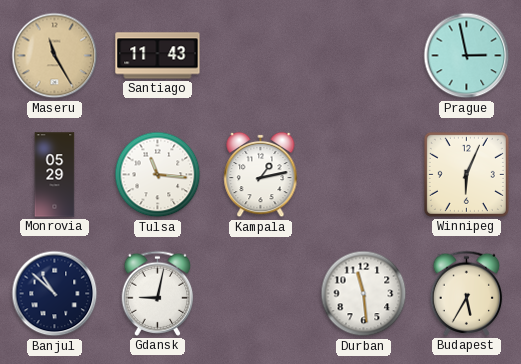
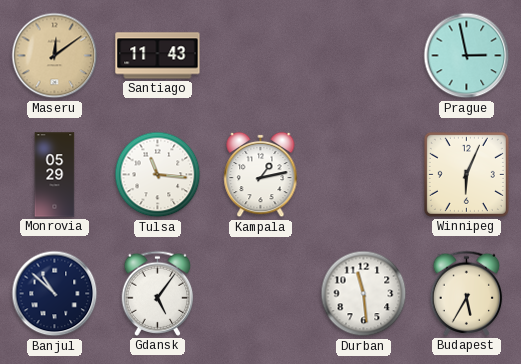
Maseru: 11:25 -> 12:09
Gdansk: 9:02 -> 5:06
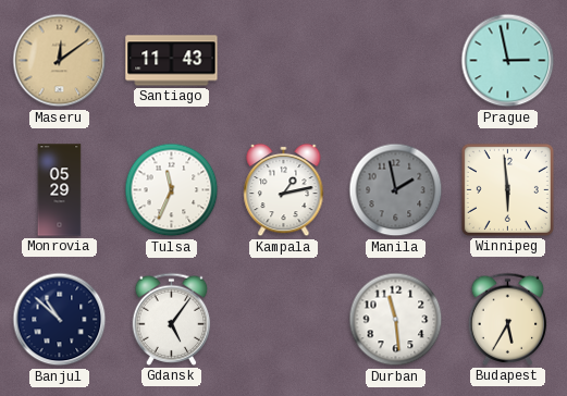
Tulsa: 11:16 -> 11:34
Manila: none -> 1:58
Winnipeg: 6:04 -> 5:59
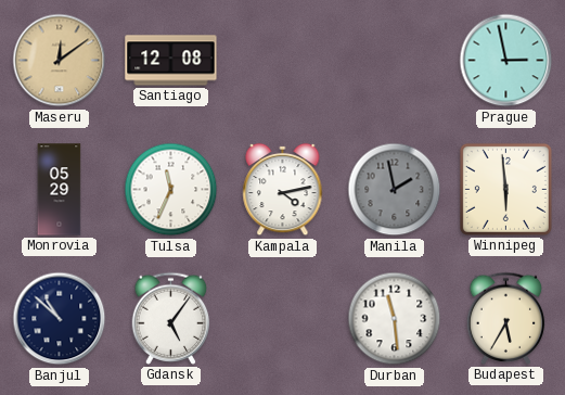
Santiago: 11:43 -> 12:08
Kampala: 1:13 -> 4:13
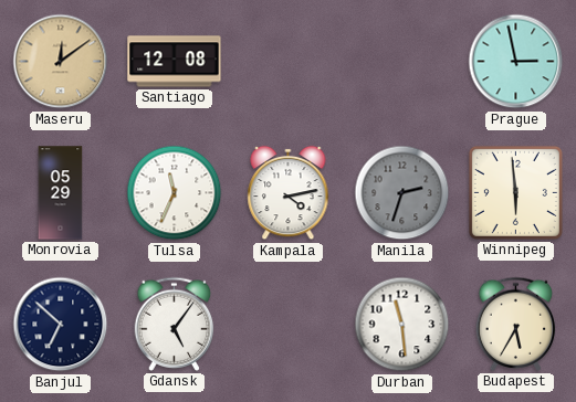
Manila: 1:58 -> 2:33
Banjul: 10:52 -> 6:52
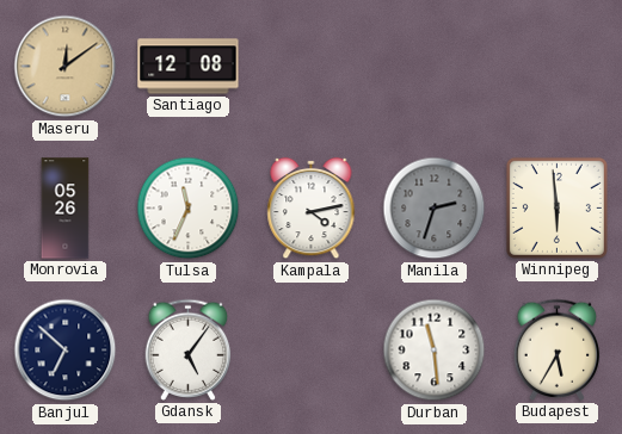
Prague: 2:58 -> none
Monrovia: 05:29 -> 05:26
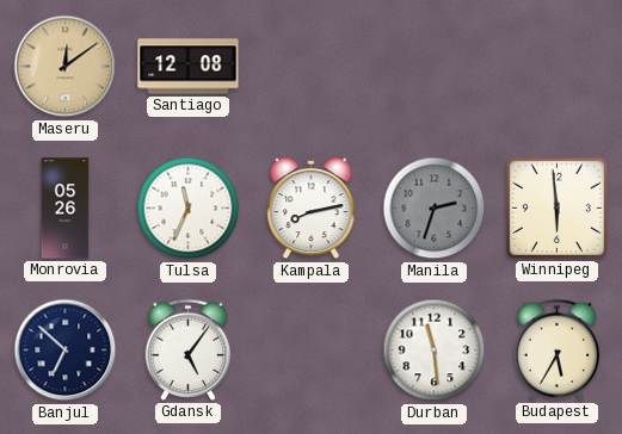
Kampala: 4:13 -> 8:13
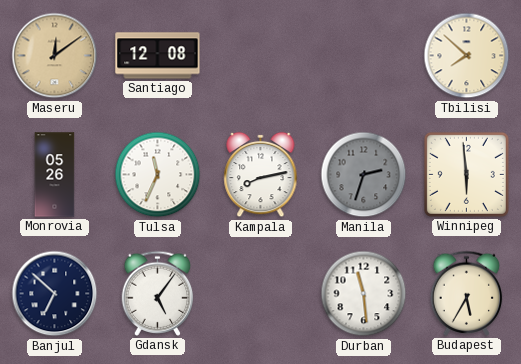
Tbilisi: none -> 7:52
